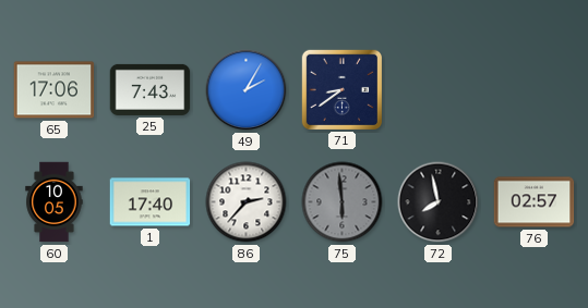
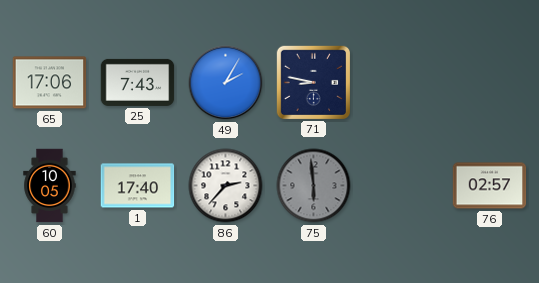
71: 8:39 -> 8:47
72: 7:58 -> none
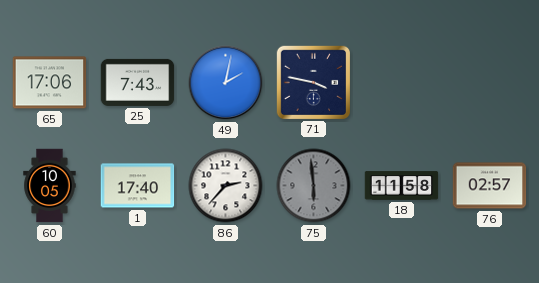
49: 2:05 -> 2:02
71: 8:47 -> 3:47
18: none -> 11:58
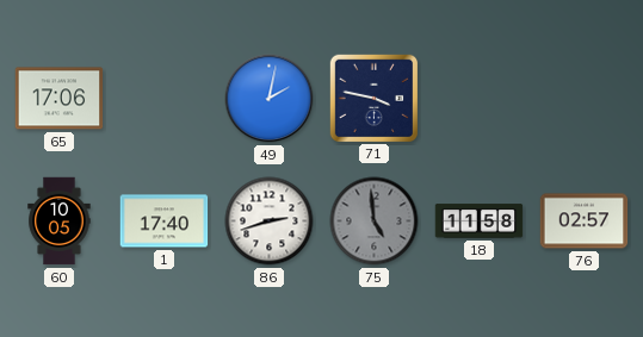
25: 7:43 -> none
86: 2:37 -> 2:42
75: 5:59 -> 4:59
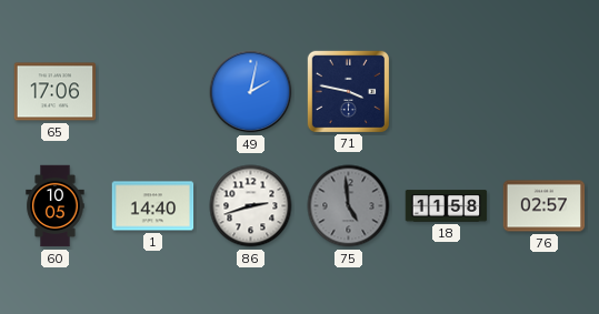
1: 17:40 -> 14:40
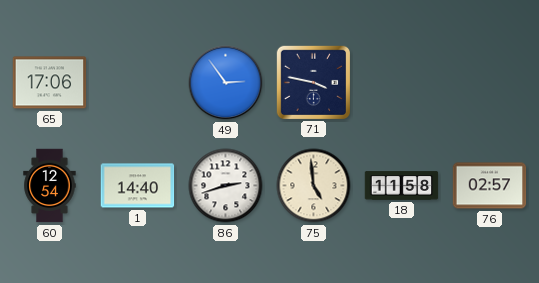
49: 2:02 -> 2:54
60: 10:05 -> 12:54
75 dial: grey -> cream
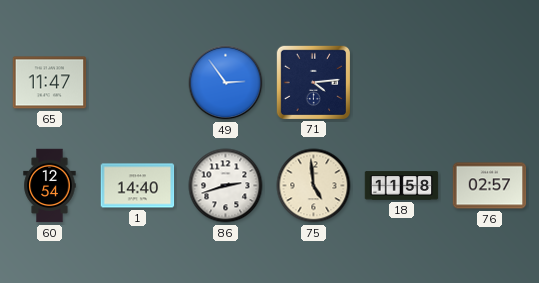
65: 17:06 -> 11:47
71: 3:47 -> 4:14
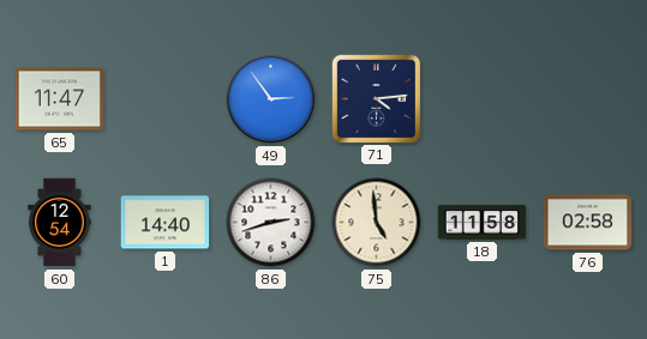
76: 02:57 -> 02:58
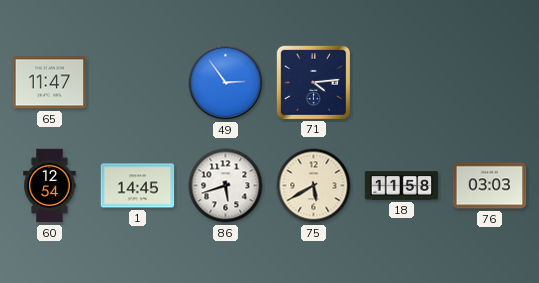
1: 14:40 -> 14:45
86: 2:42 -> 5:42
75: 4:59 -> 5:40
76: 02:58 -> 03:03
